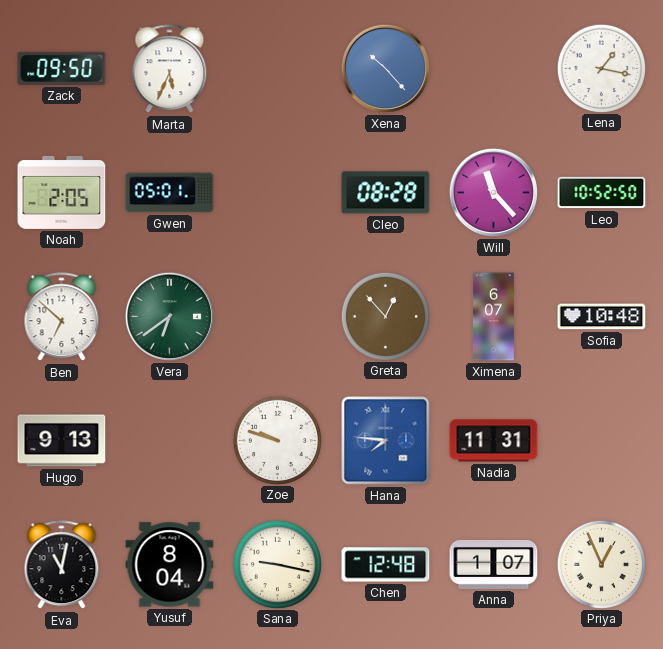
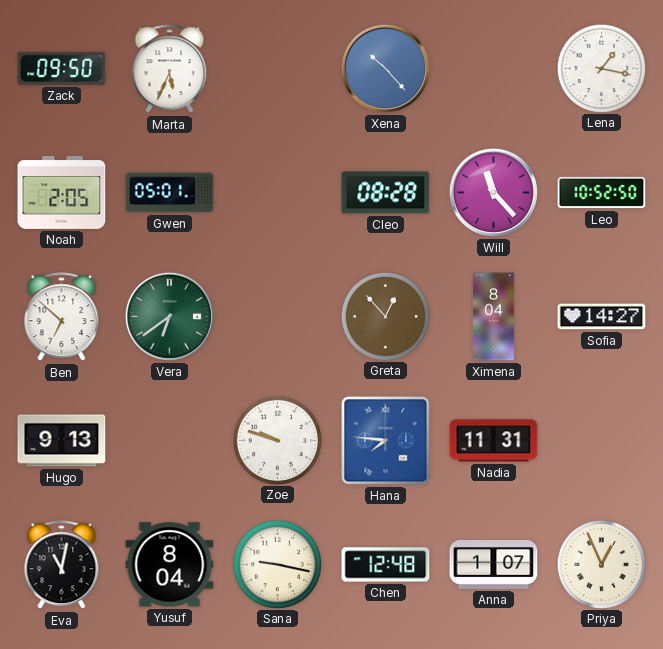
Ximena: 6:07 -> 8:04
Sofia: 10:48 -> 14:27
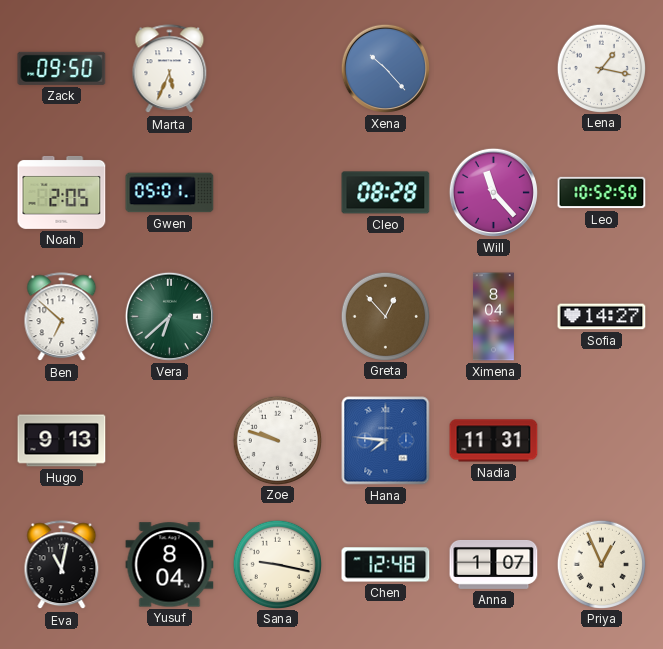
Vera: 6:39 -> 6:38
